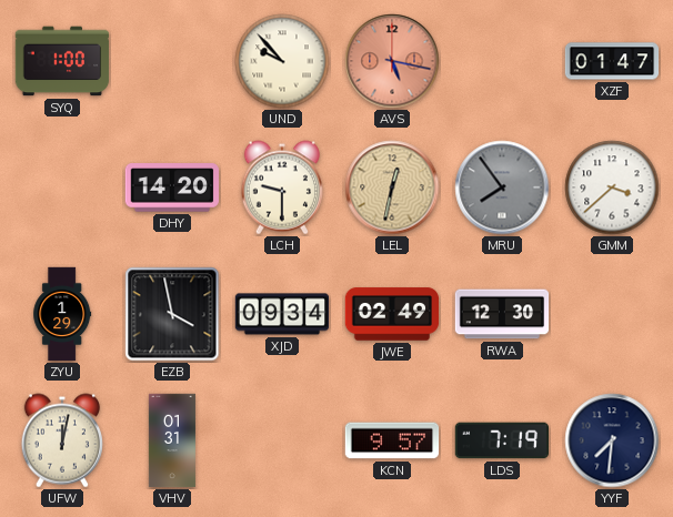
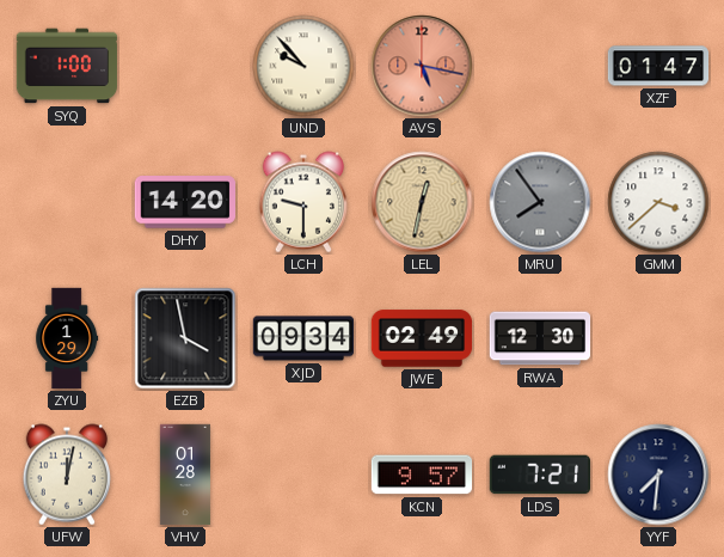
VHV: 01:31 -> 01:28
LDS: 7:19 -> 7:21
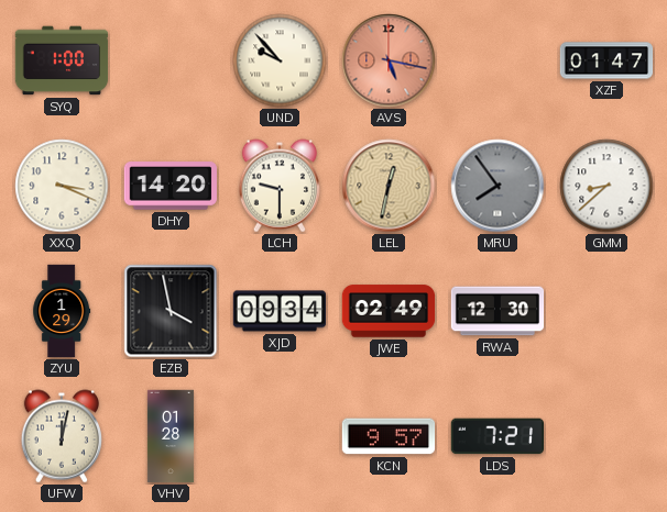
XXQ: none -> 3:19
GMM: 3:38 -> 8:38
YYF: 7:31 -> none
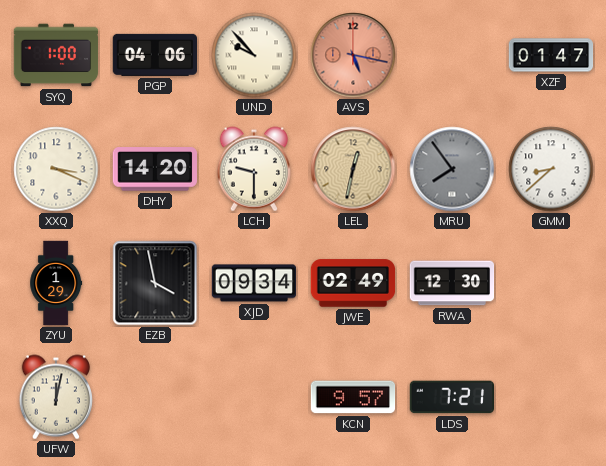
PGP: none -> 04:06
VHV: 01:28 -> none
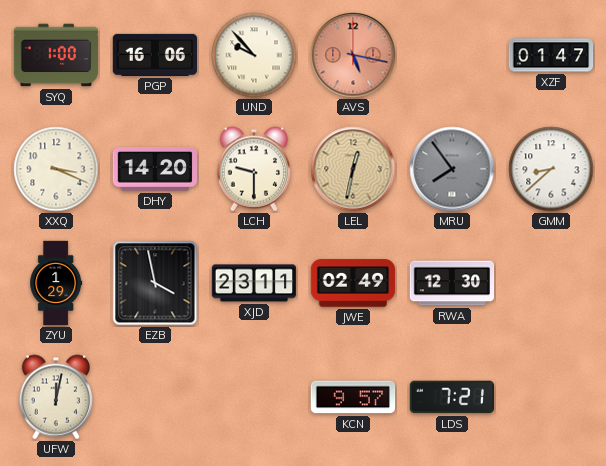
PGP: 04:06 -> 16:06
XJD: 09:34 -> 23:11
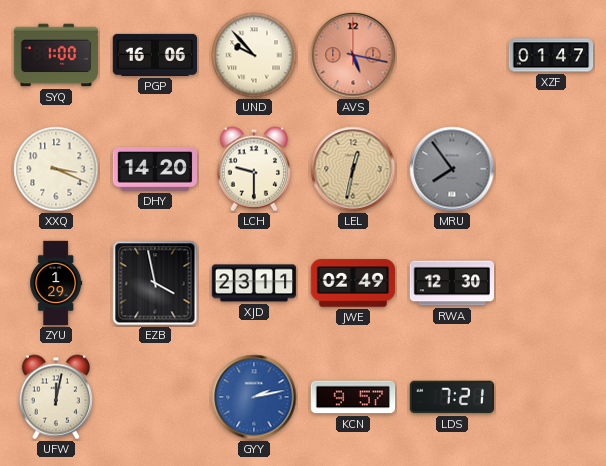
GMM: 8:38 -> none
GYY: none -> 2:13
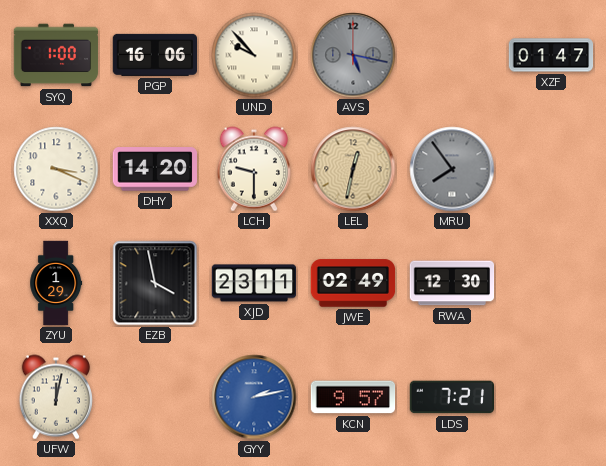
AVS dial: salmon -> grey
